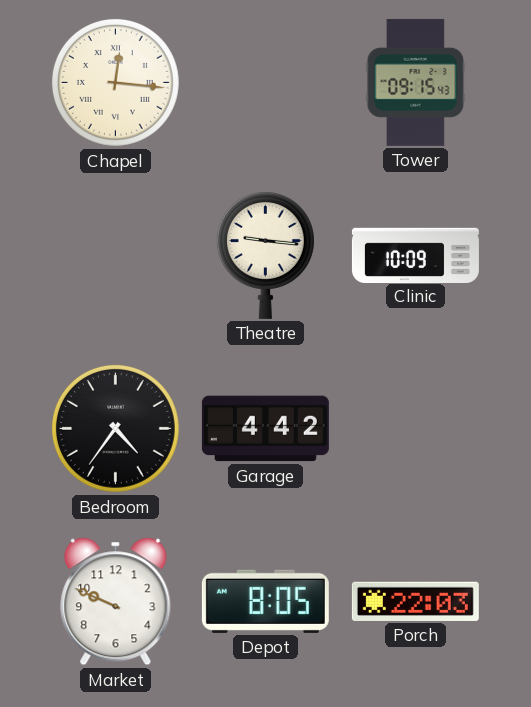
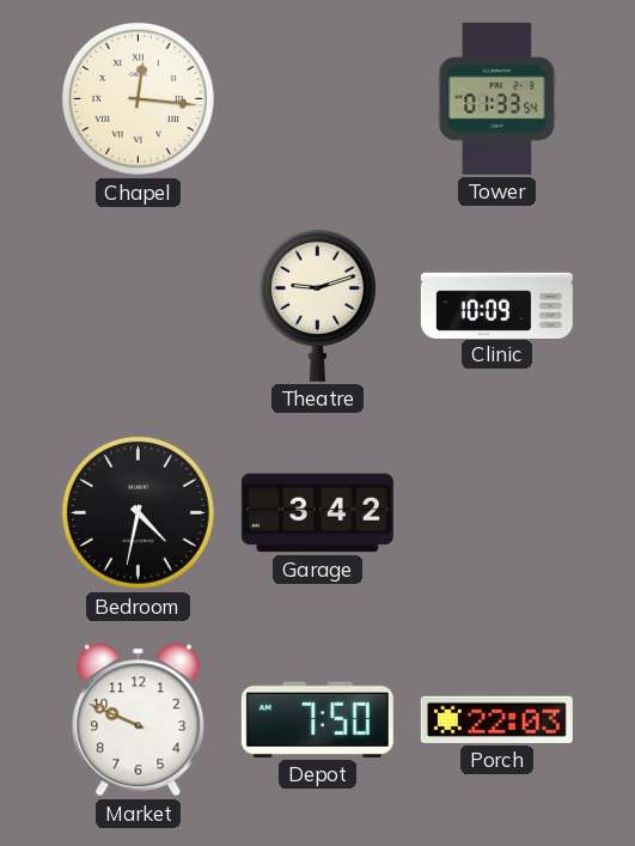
Tower: 09:15 -> 01:33
Theatre: 9:16 -> 9:12
Bedroom: 4:36 -> 4:32
Garage: 4:42 -> 3:42
Depot: 8:05 -> 7:50
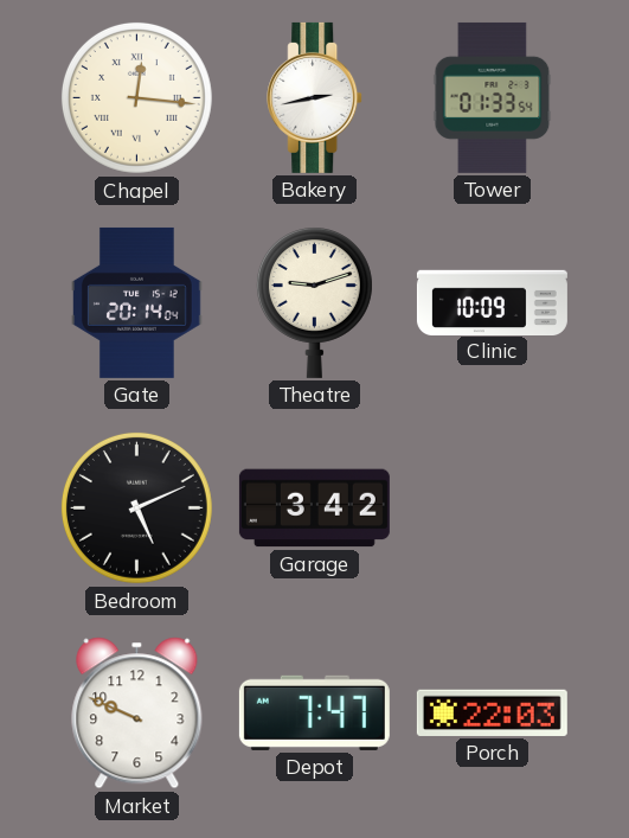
Bakery: none -> 2:43
Gate: none -> 20:14
Bedroom: 4:32 -> 5:11
Depot: 7:50 -> 7:47
